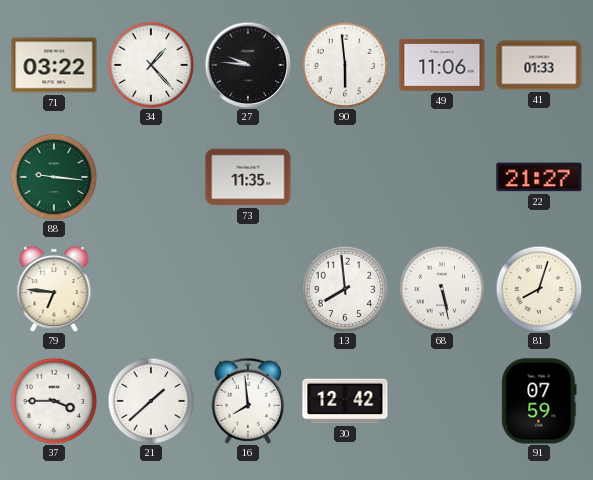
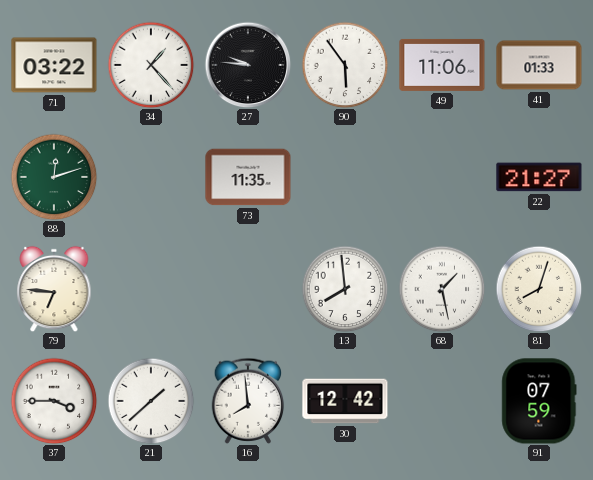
90: 5:59 -> 5:54
88: 9:16 -> 12:12
68: 5:28 -> 1:28
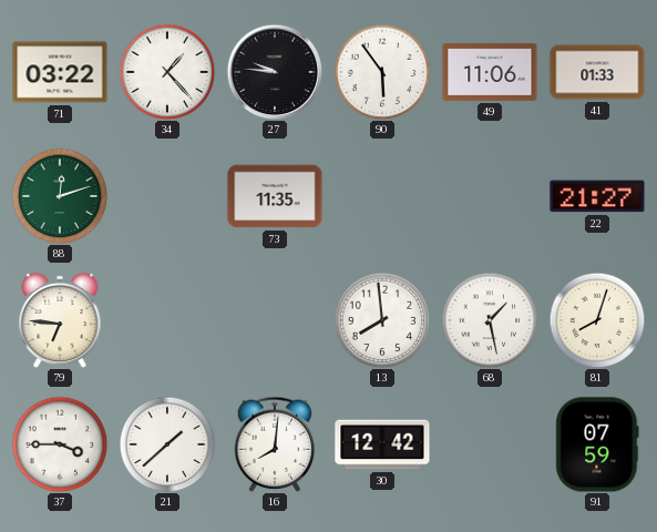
16: 7:59 -> 8:01
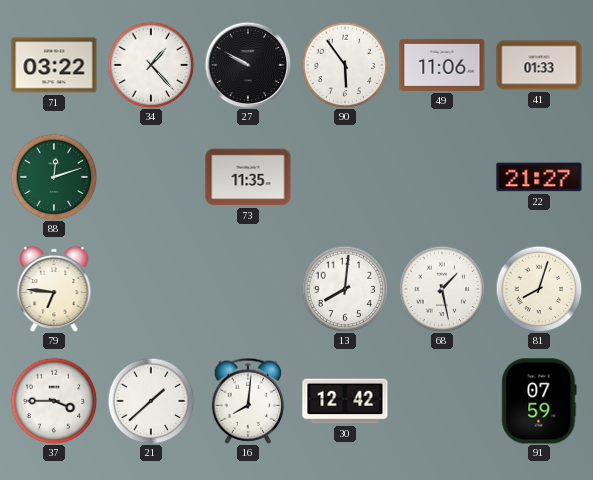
27: 9:46 -> 9:50
13: 7:59 -> 8:01
